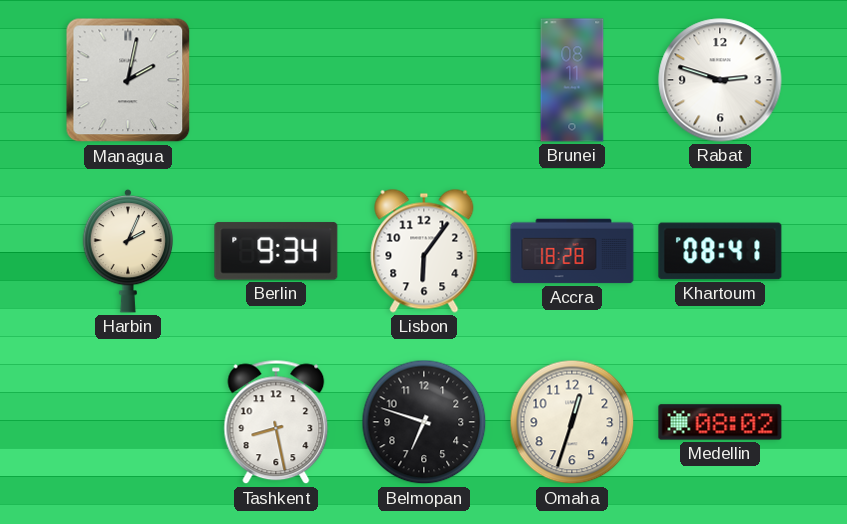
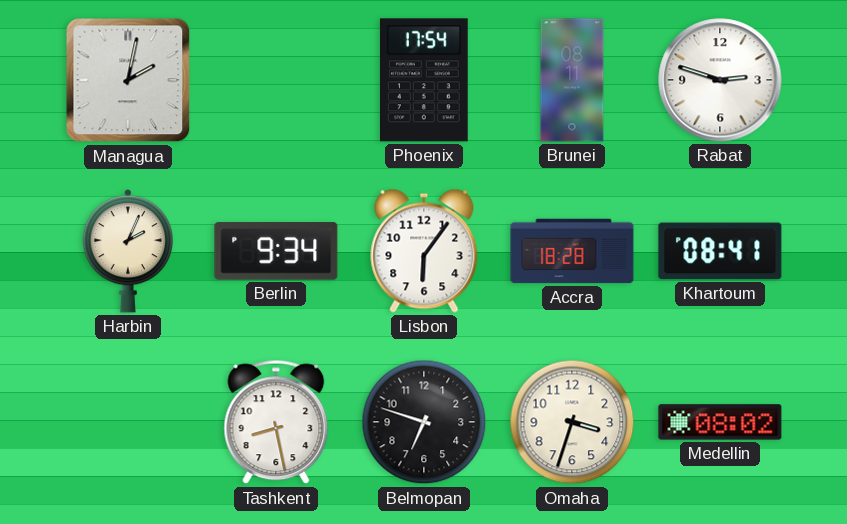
Phoenix: none -> 17:54
Omaha: 12:33 -> 3:33
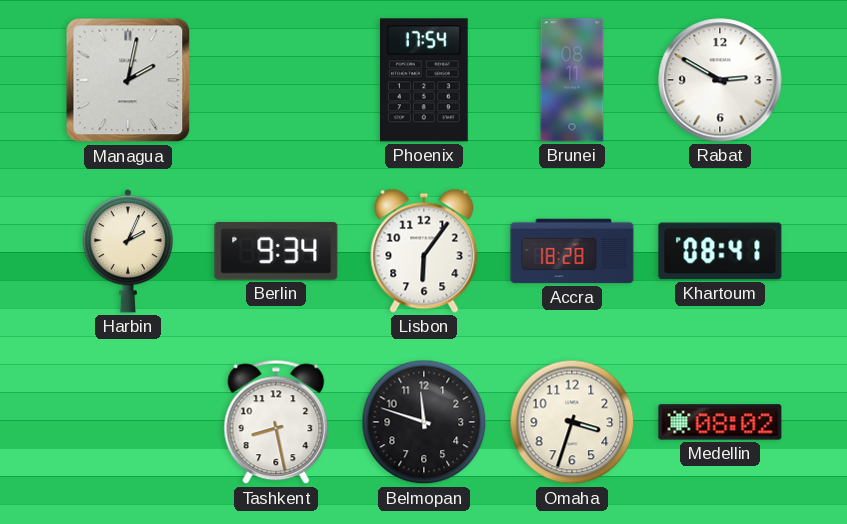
Rabat: 2:48 -> 2:50
Belmopan: 6:48 -> 11:48
